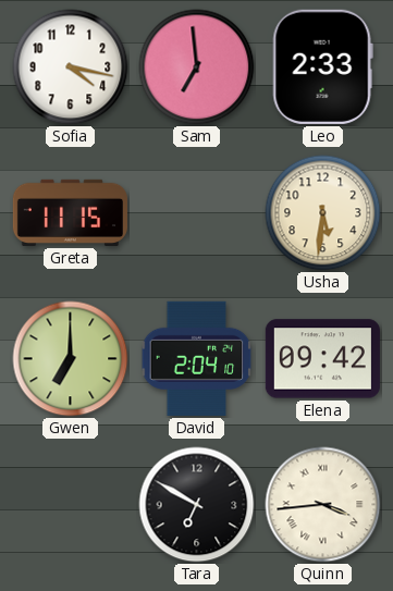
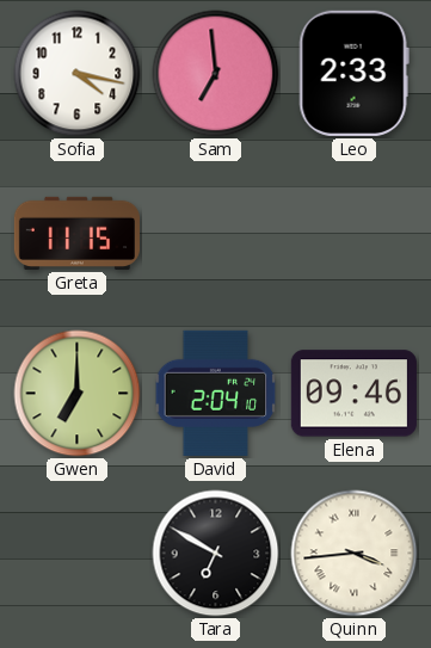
Usha: 5:31 -> none
Elena: 09:42 -> 09:46
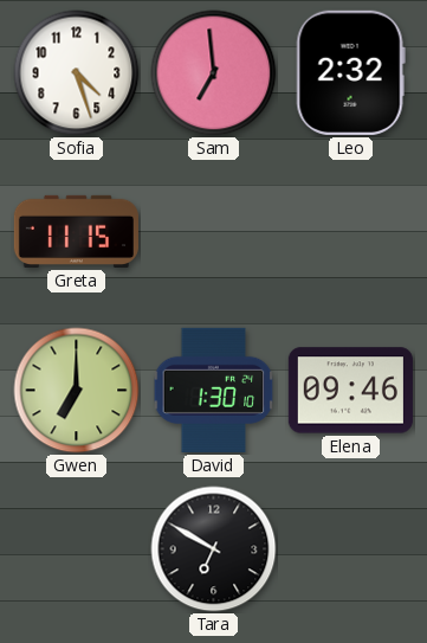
Sofia: 4:17 -> 4:27
Leo: 2:33 -> 2:32
David: 2:04 -> 1:30
Quinn: 3:44 -> none
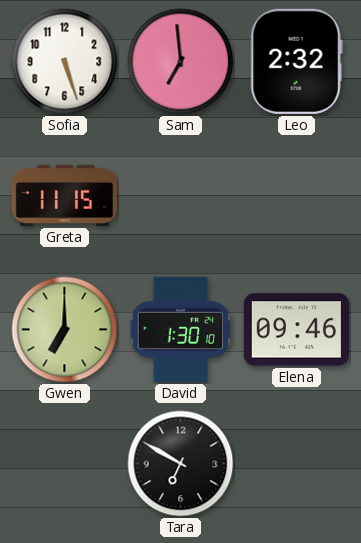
Sofia: 4:27 -> 5:27
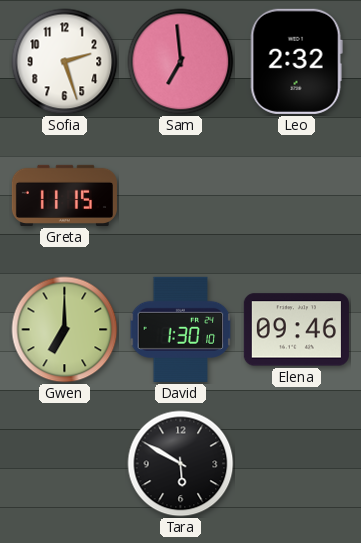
Sofia: 5:27 -> 2:27
Tara: 6:50 -> 5:50
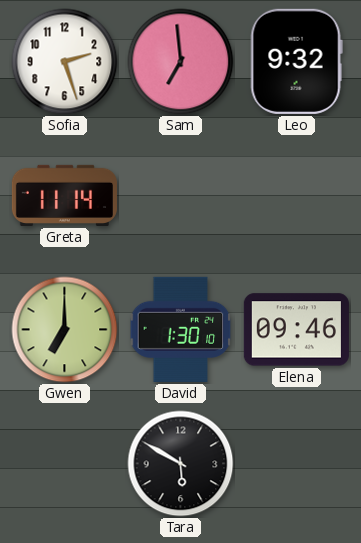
Leo: 2:32 -> 9:32
Greta: 11:15 -> 11:14
